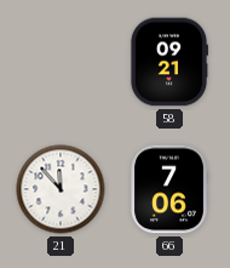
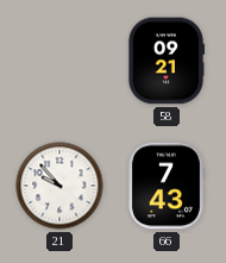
21: 11:53 -> 9:53
66: 7:06 -> 7:43
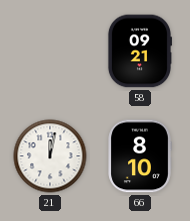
21: 9:53 -> 12:02
66: 7:43 -> 8:10
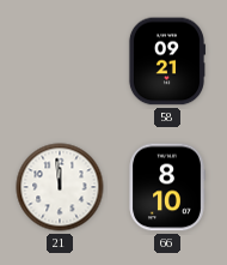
21: 12:02 -> 11:59
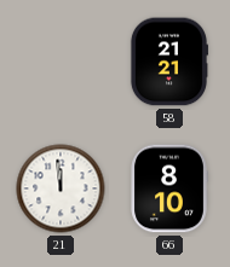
58: 09:21 -> 21:21
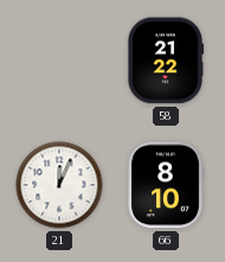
58: 21:21 -> 21:22
21: 11:59 -> 12:04
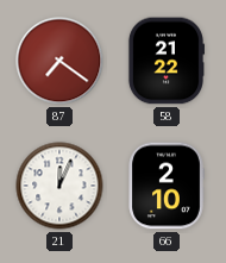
87: none -> 7:21
66: 8:10 -> 2:10
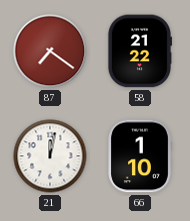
21: 12:04 -> 12:02
66: 2:10 -> 1:10
